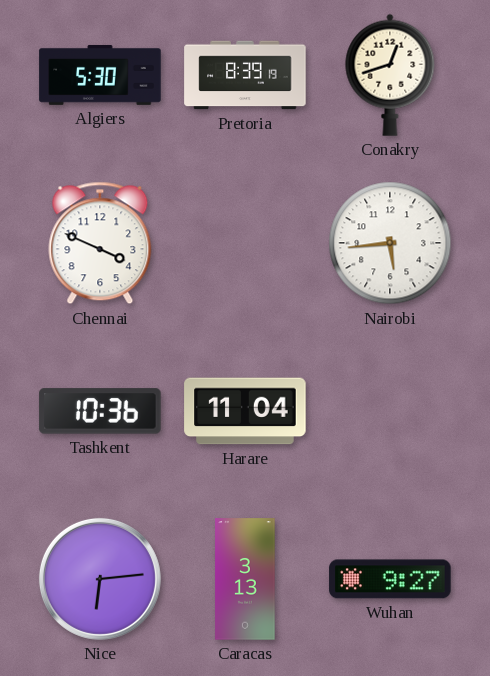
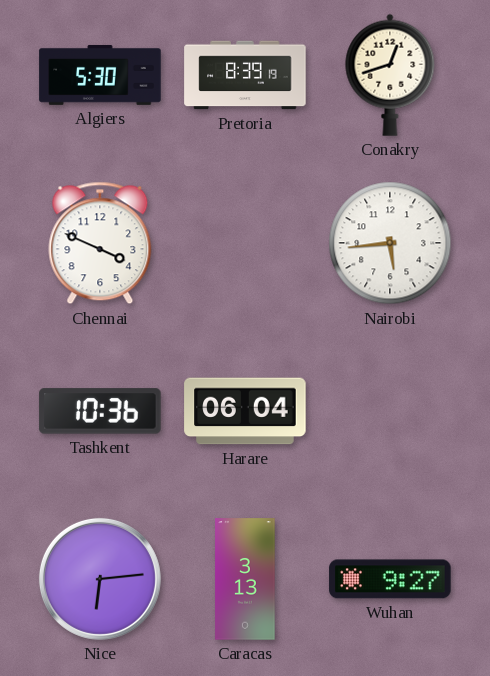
Harare: 11:04 -> 06:04
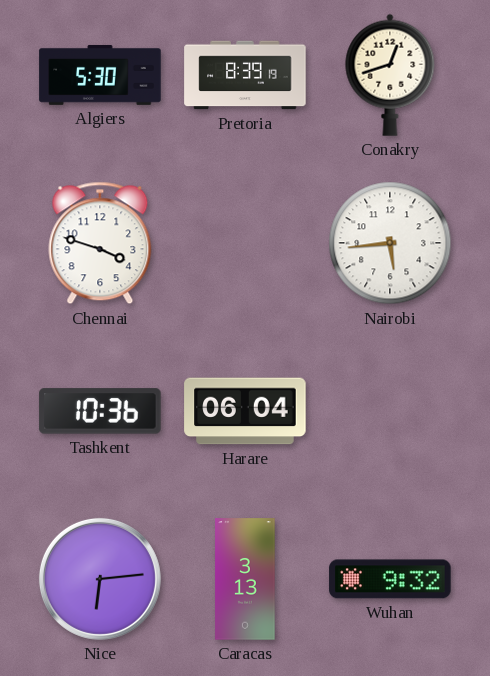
Chennai: 3:49 -> 3:48
Wuhan: 9:27 -> 9:32
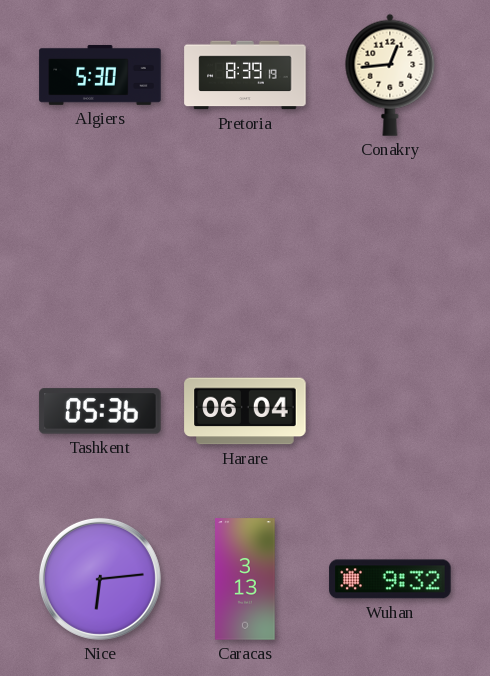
Conakry: 12:42 -> 12:44
Chennai: 3:48 -> none
Nairobi: 5:44 -> none
Tashkent: 10:36 -> 05:36
